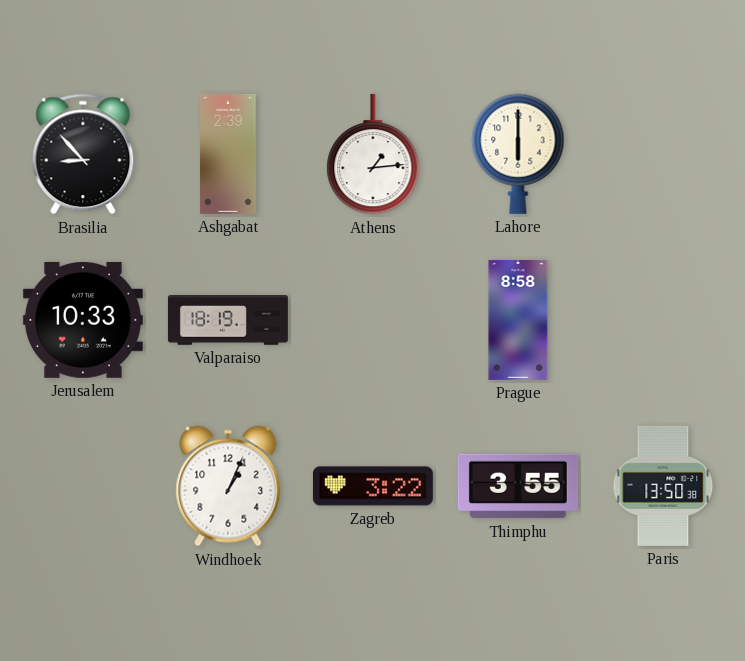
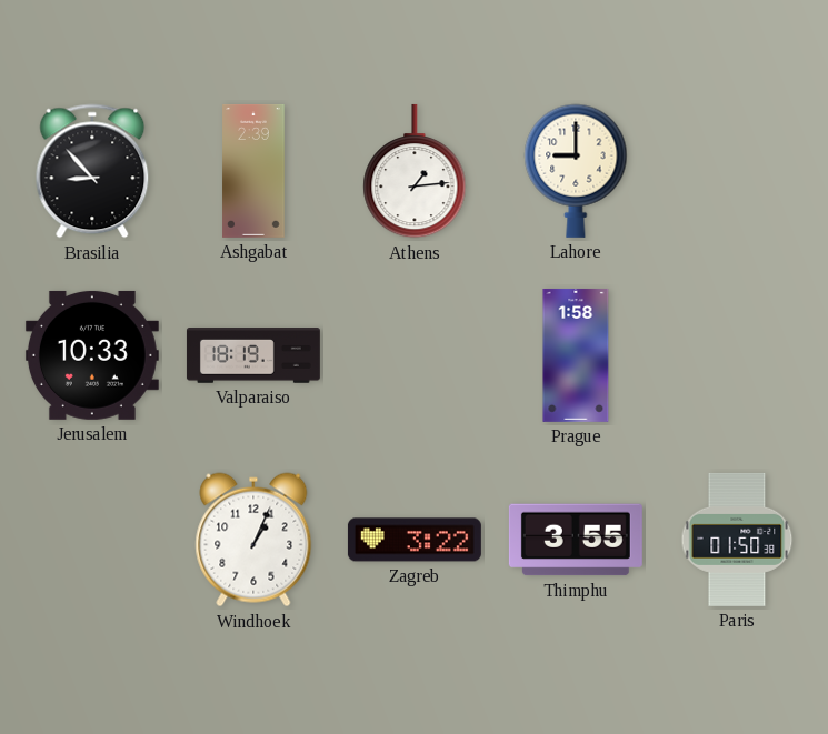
Lahore: 6:00 -> 9:00
Prague: 8:58 -> 1:58
Paris: 13:50 -> 01:50
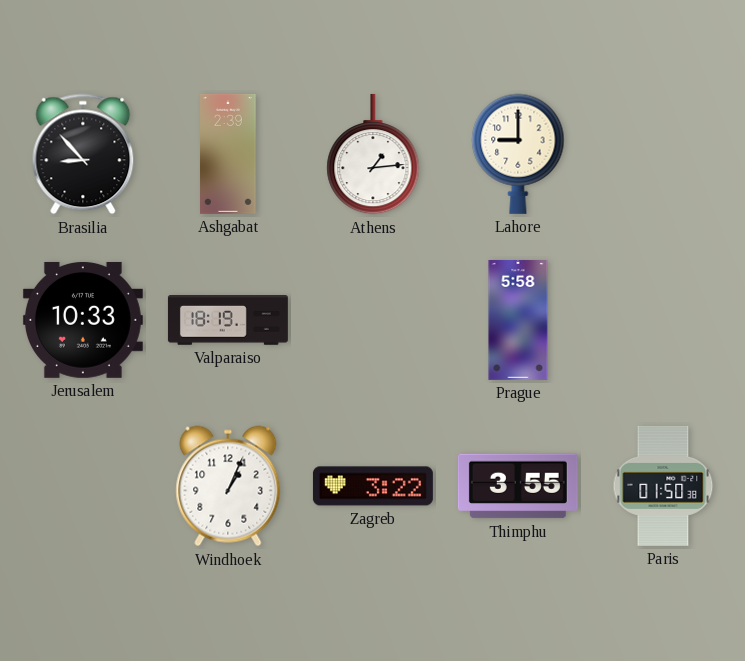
Prague: 1:58 -> 5:58
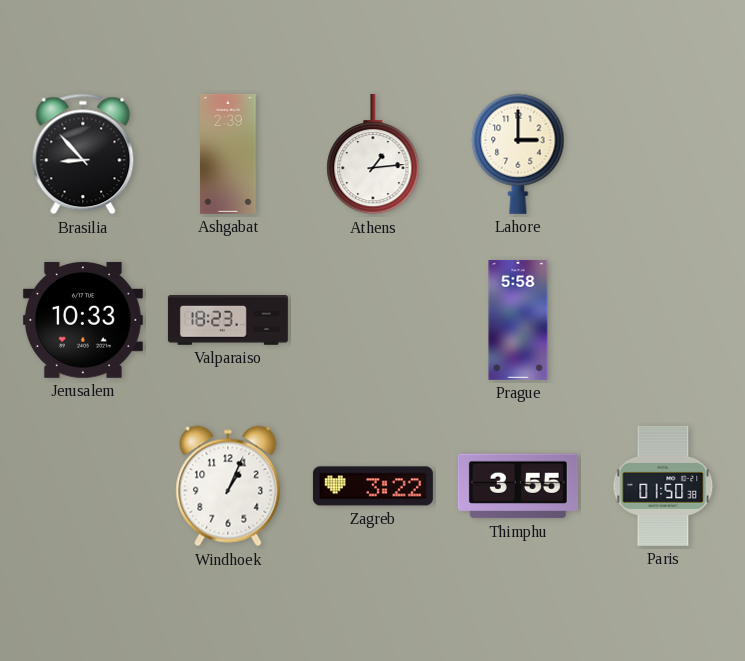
Lahore: 9:00 -> 3:00
Valparaiso: 18:19 -> 18:23
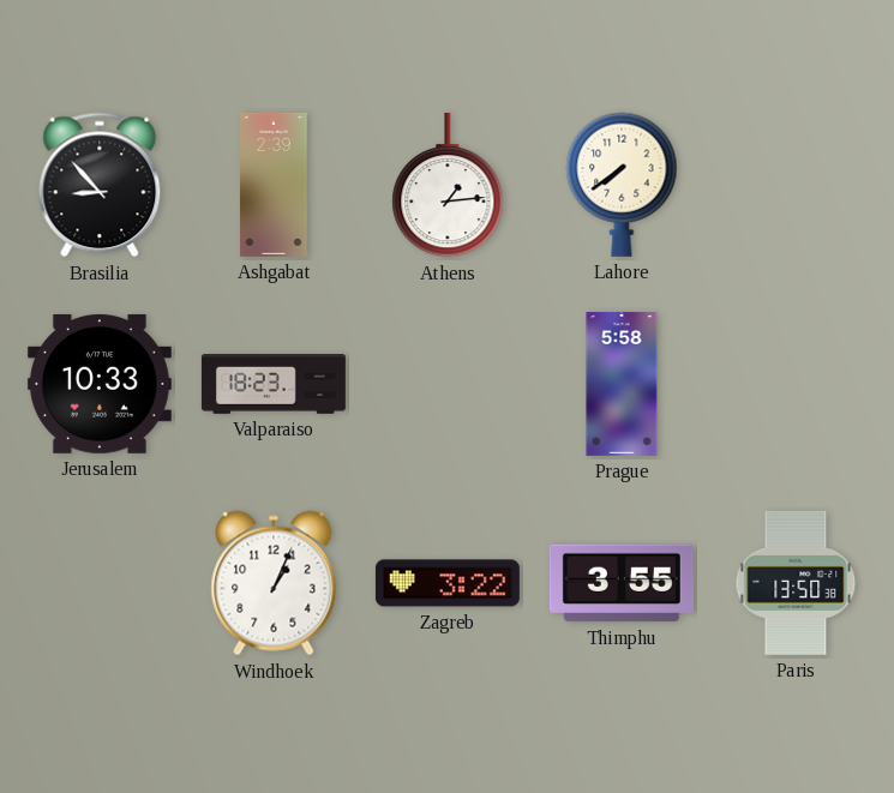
Lahore: 3:00 -> 7:39
Paris: 01:50 -> 13:50
